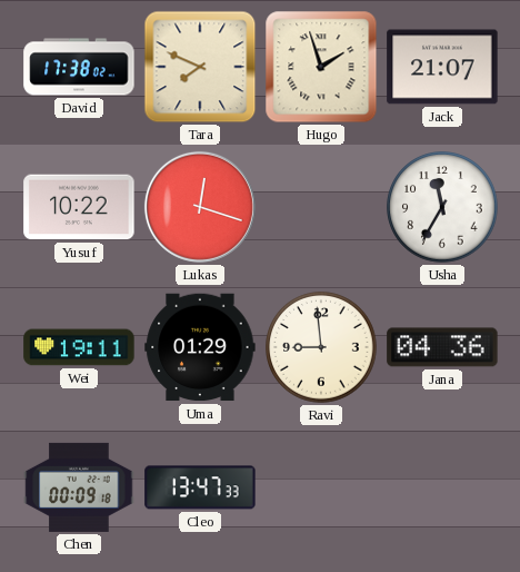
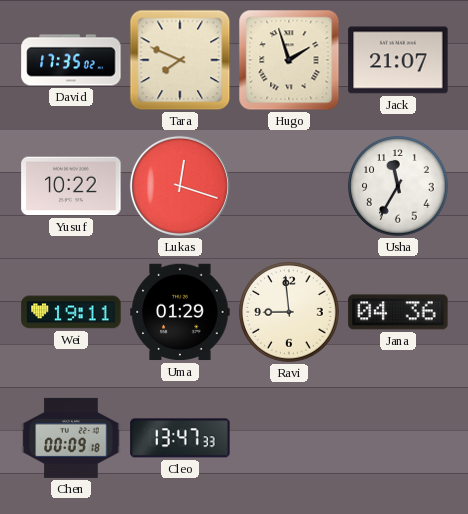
David: 17:38 -> 17:35
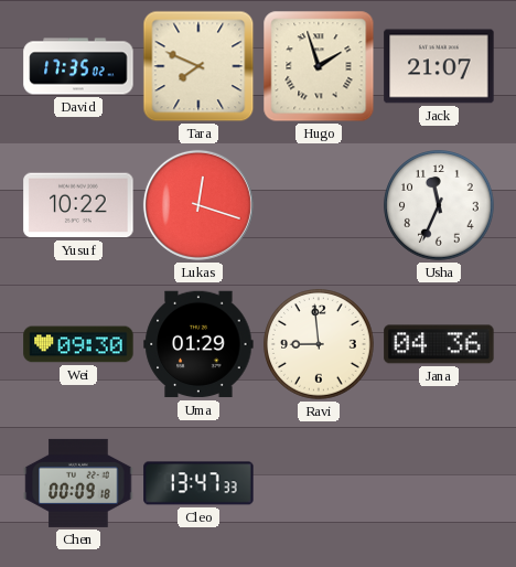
Usha: 11:35 -> 11:34
Wei: 19:11 -> 09:30
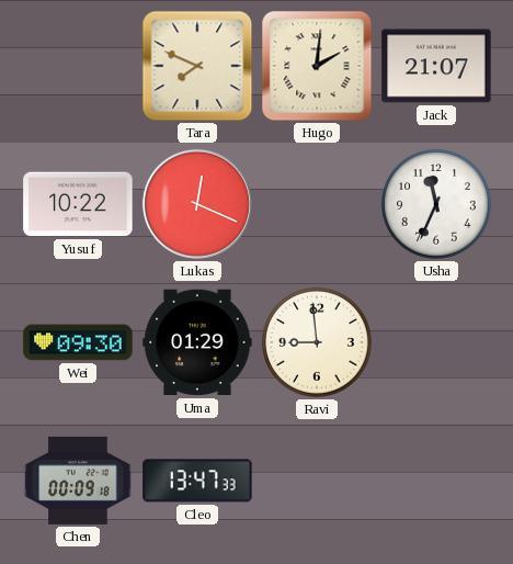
David: 17:35 -> none
Hugo: 1:57 -> 2:01
Lukas: 12:18 -> 12:19
Jana: 04:36 -> none
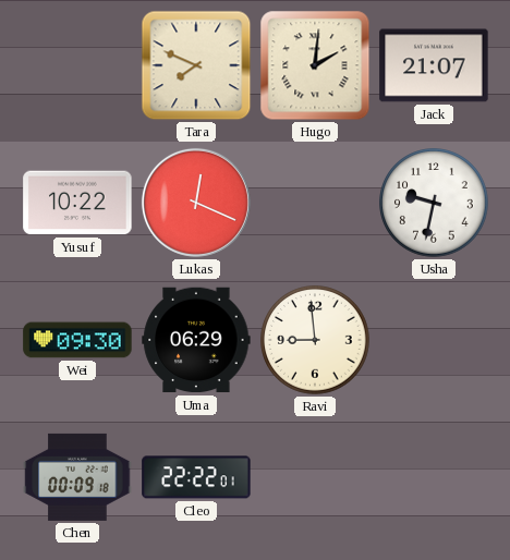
Usha: 11:34 -> 9:32
Uma: 01:29 -> 06:29
Cleo: 13:47 -> 22:22
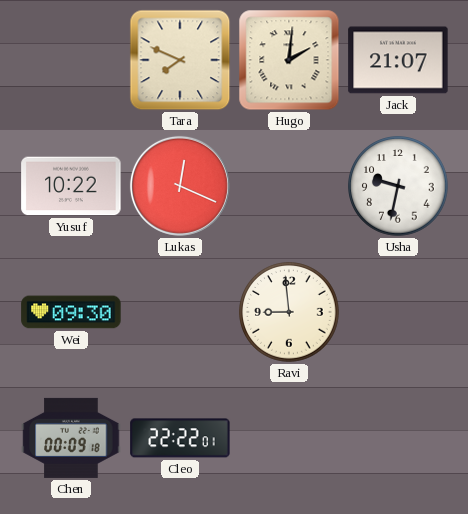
Uma: 06:29 -> none
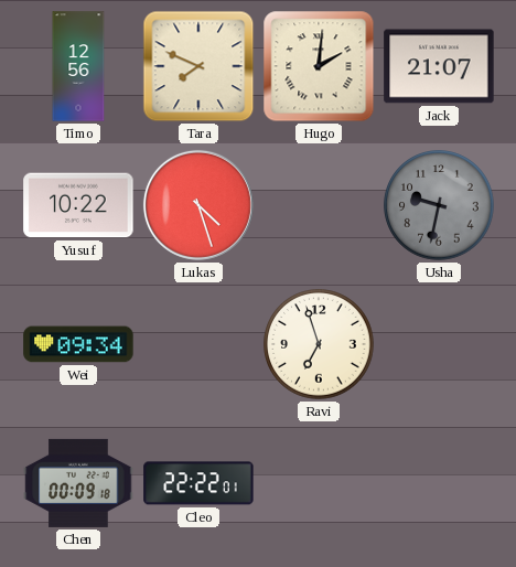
Timo: none -> 12:56
Lukas: 12:19 -> 4:27
Usha dial: white -> grey
Wei: 09:30 -> 09:34
Ravi: 8:59 -> 6:57
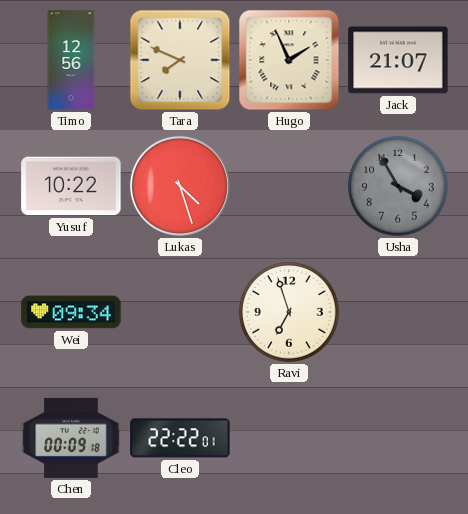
Hugo: 2:01 -> 1:56
Usha: 9:32 -> 3:55
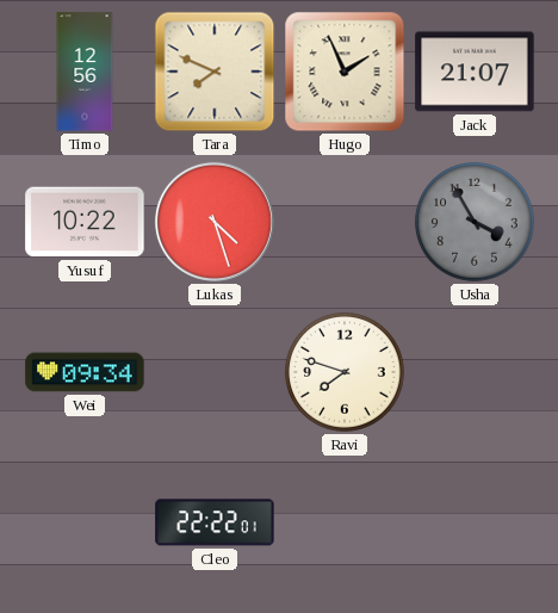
Ravi: 6:57 -> 7:48
Chen: 00:09 -> none
